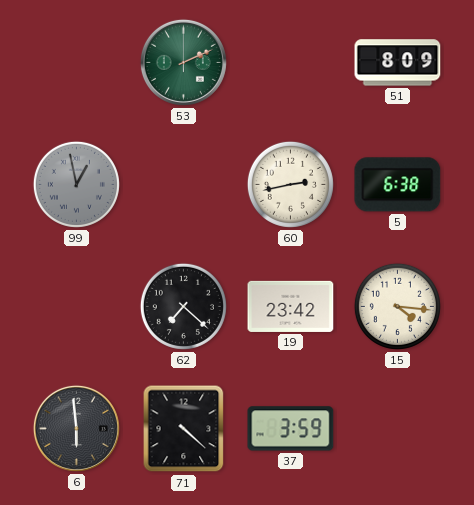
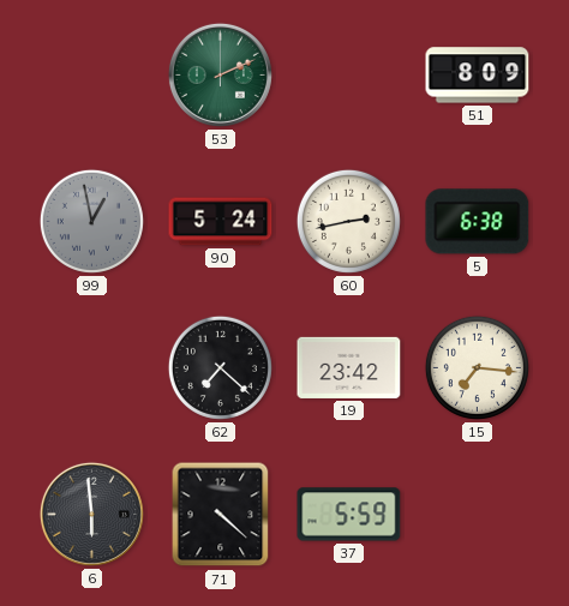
90: none -> 5:24
15: 4:16 -> 7:16
37: 3:59 -> 5:59
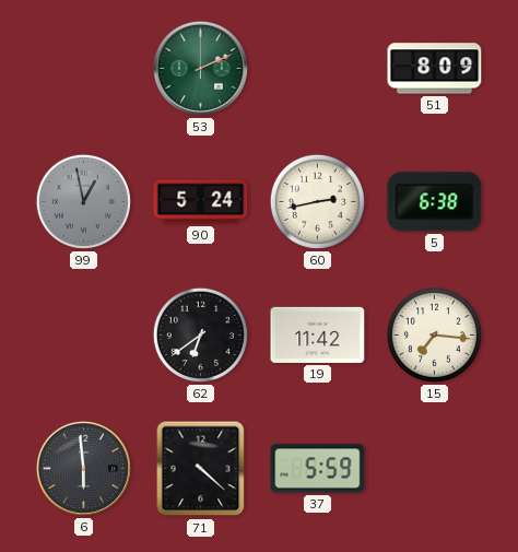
62: 7:22 -> 6:39
19: 23:42 -> 11:42
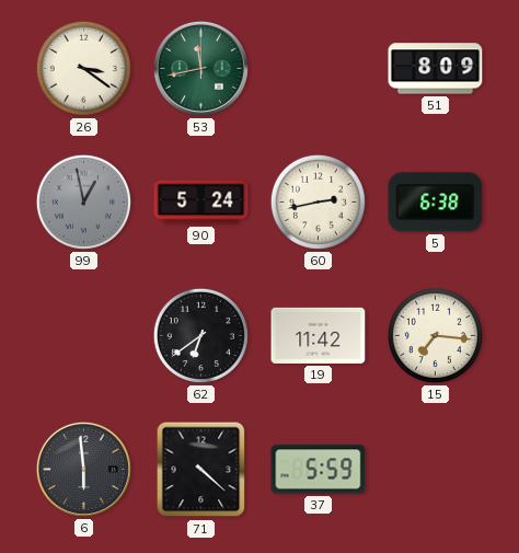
26: none -> 3:21
53: 2:11 -> 11:43
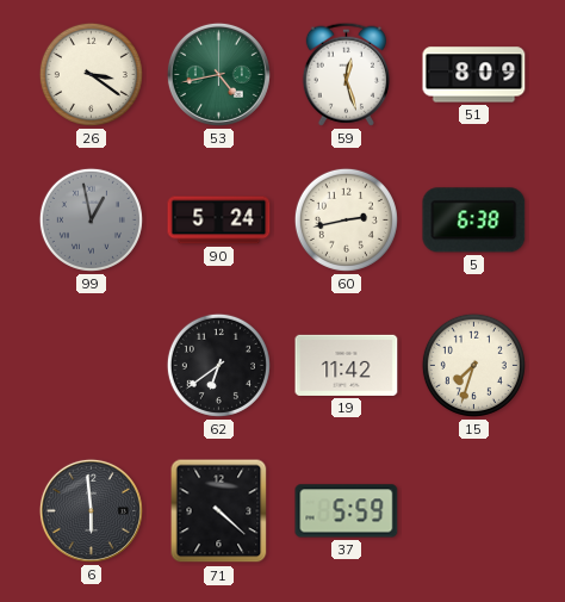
53: 11:43 -> 4:43
59: none -> 12:27
15: 7:16 -> 7:33
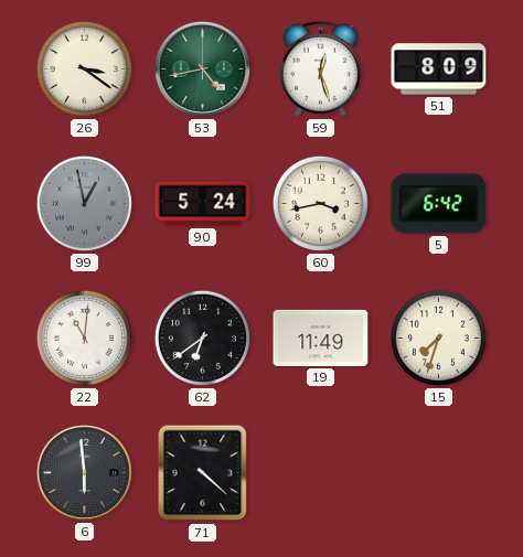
60: 2:43 -> 3:43
5: 6:38 -> 6:42
22: none -> 11:01
19: 11:42 -> 11:49
37: 5:59 -> none
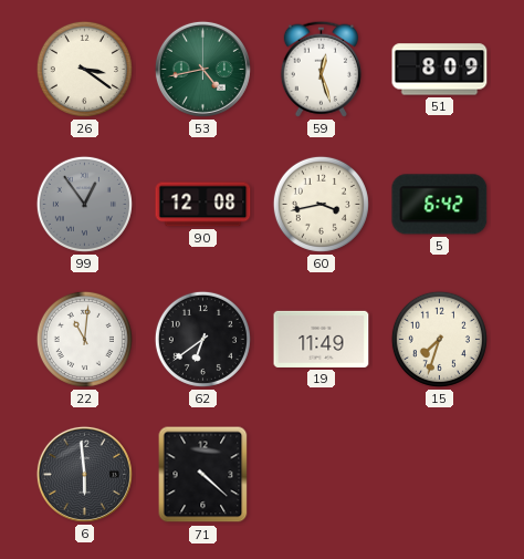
99: 12:58 -> 12:54
90: 5:24 -> 12:08
